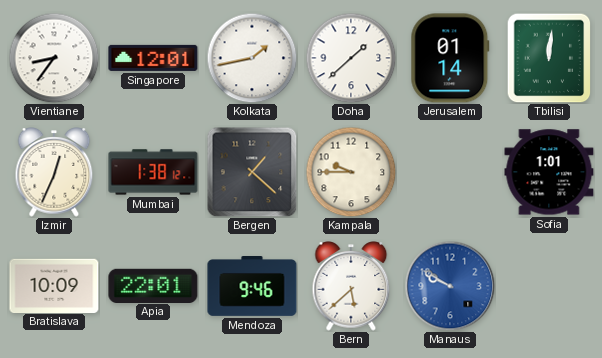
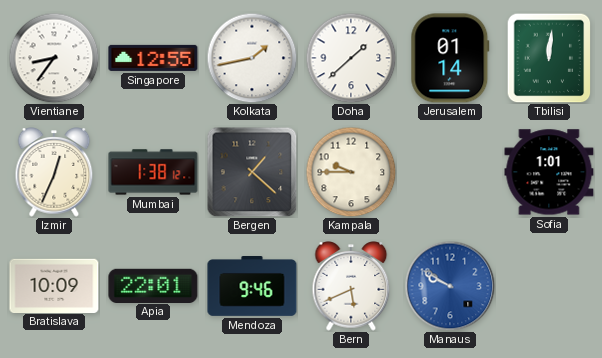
Singapore: 12:01 -> 12:55
Bern: 5:38 -> 5:41
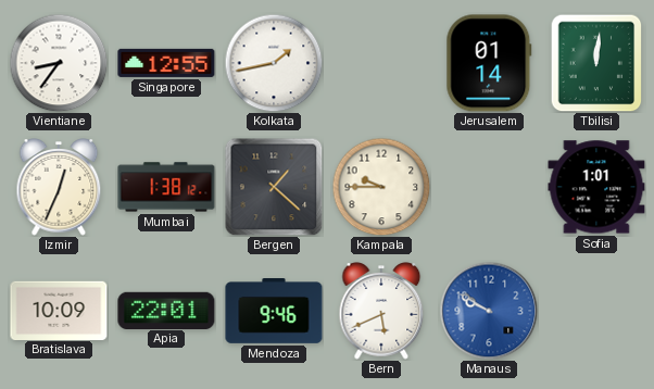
Doha: 1:38 -> none
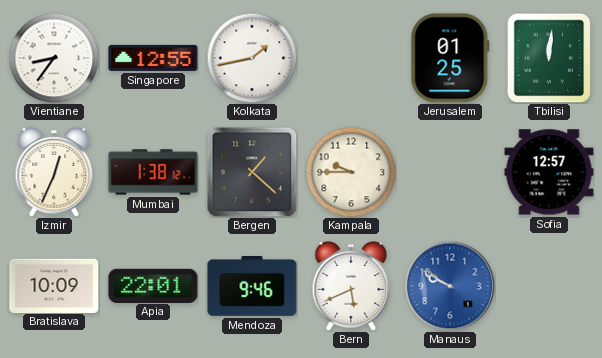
Jerusalem: 01:14 -> 01:25
Sofia: 1:01 -> 12:57
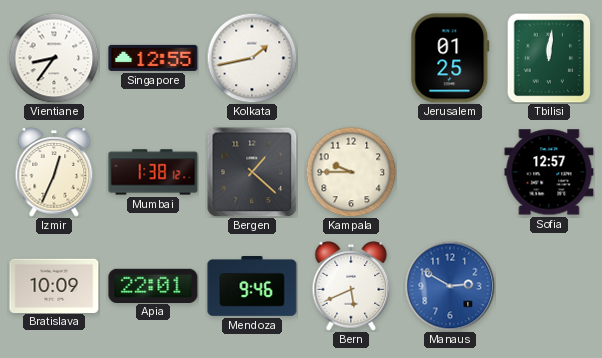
Manaus: 9:50 -> 2:50
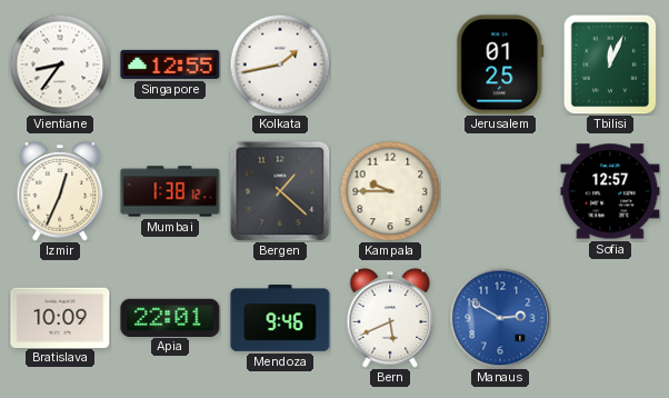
Tbilisi: 12:01 -> 12:04
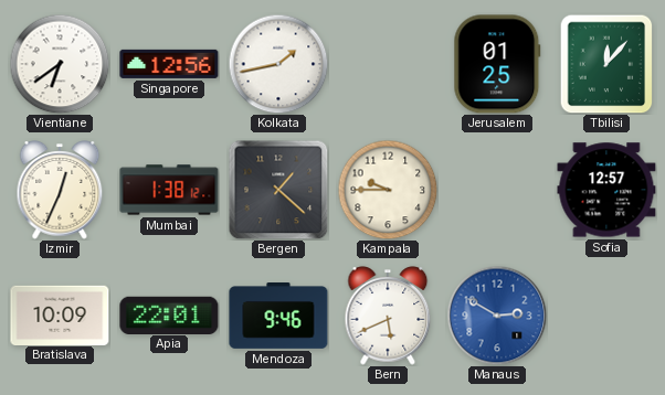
Vientiane: 8:36 -> 6:39
Singapore: 12:55 -> 12:56
Tbilisi: 12:04 -> 12:07
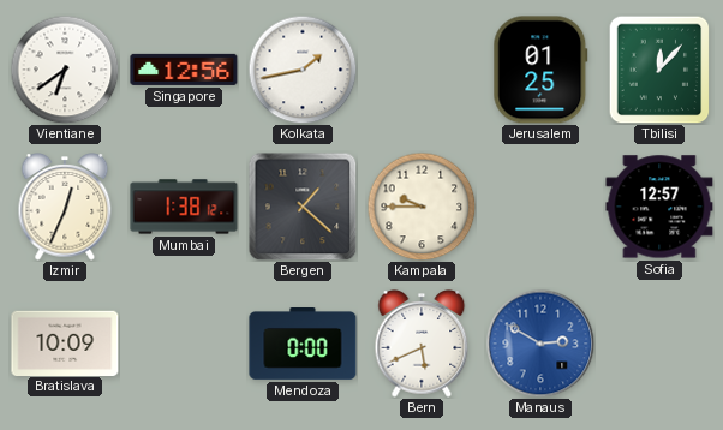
Apia: 22:01 -> none
Mendoza: 9:46 -> 0:00
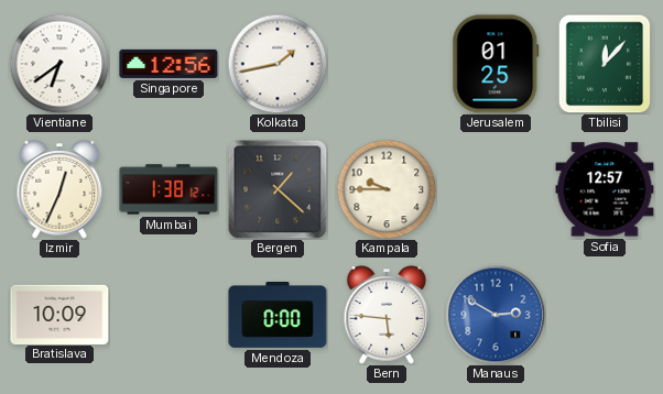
Bern: 5:41 -> 5:46
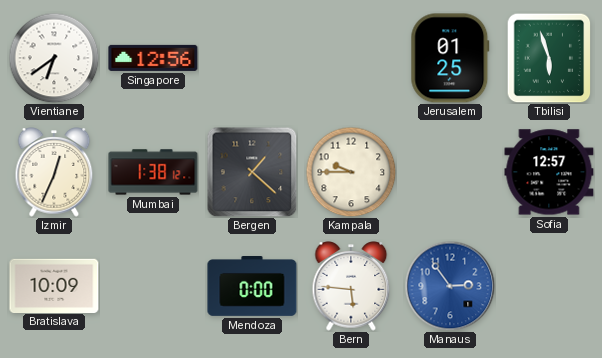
Kolkata: 1:43 -> none
Tbilisi: 12:07 -> 5:57
Manaus: 2:50 -> 2:54
